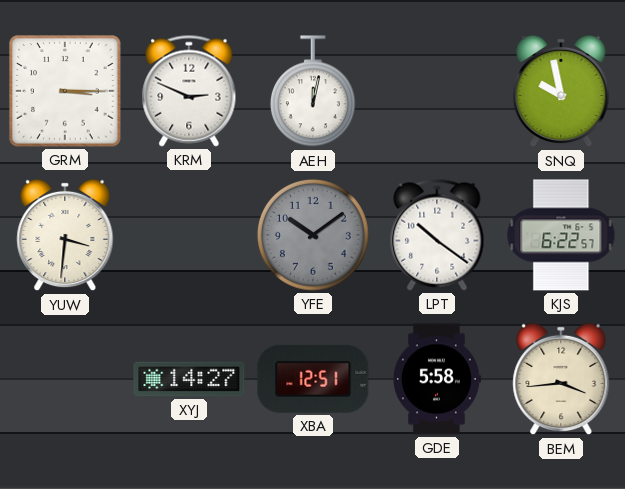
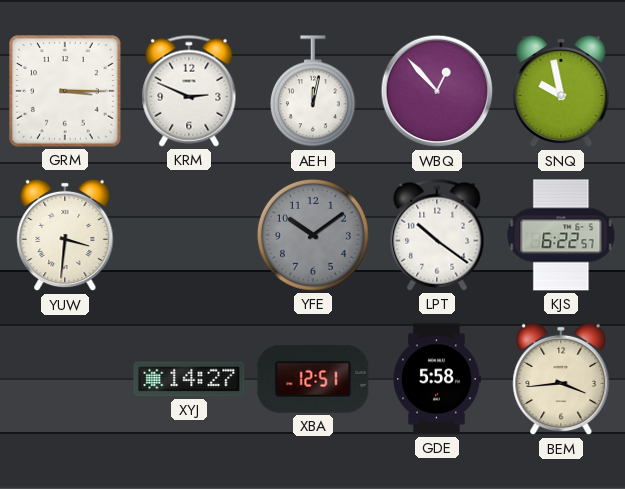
WBQ: none -> 12:53
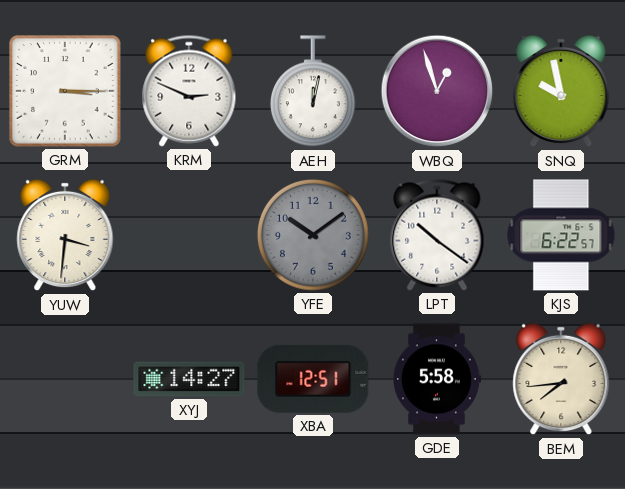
WBQ: 12:53 -> 12:57
BEM: 3:44 -> 7:44
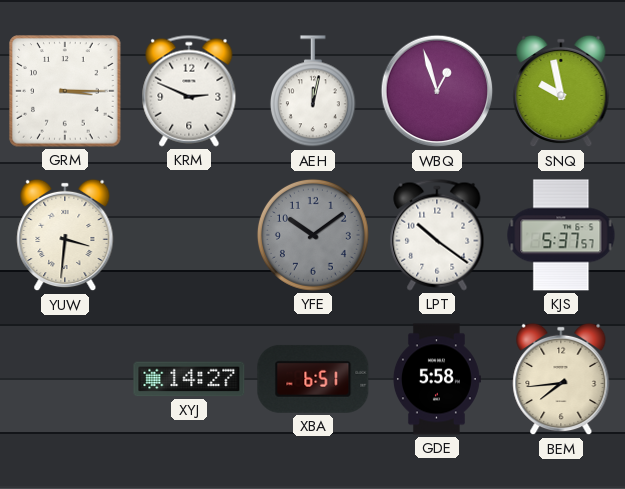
KJS: 6:22 -> 5:37
XBA: 12:51 -> 6:51
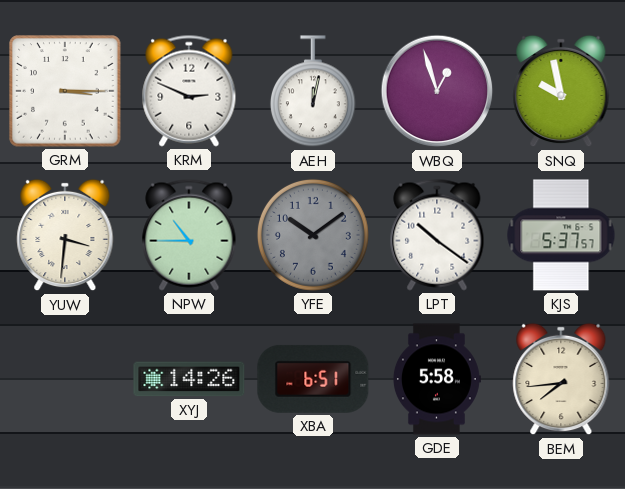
NPW: none -> 10:45
XYJ: 14:27 -> 14:26
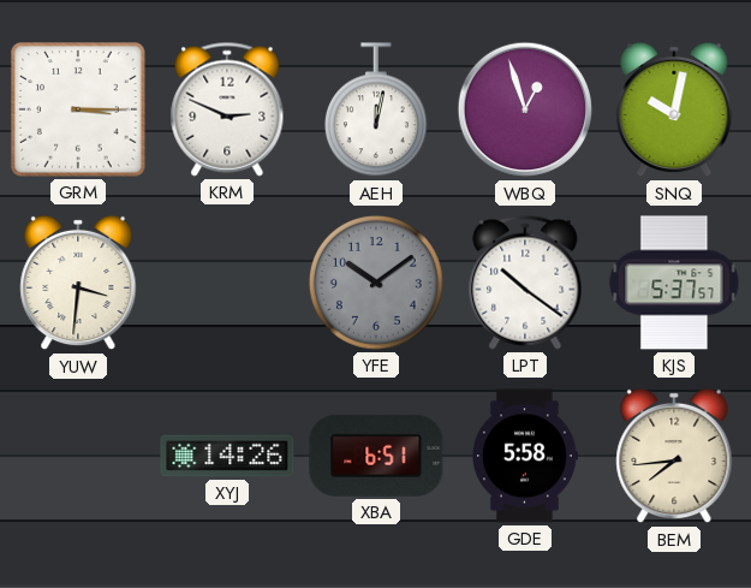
SNQ: 9:58 -> 10:02
NPW: 10:45 -> none
